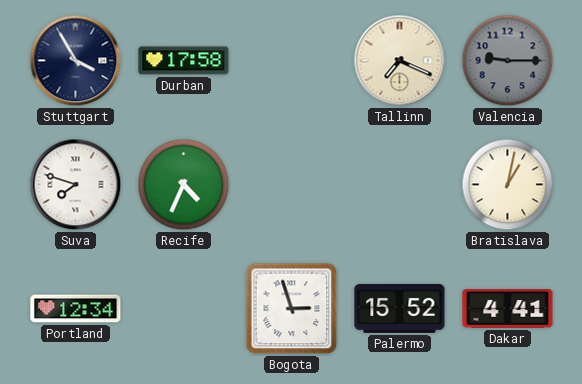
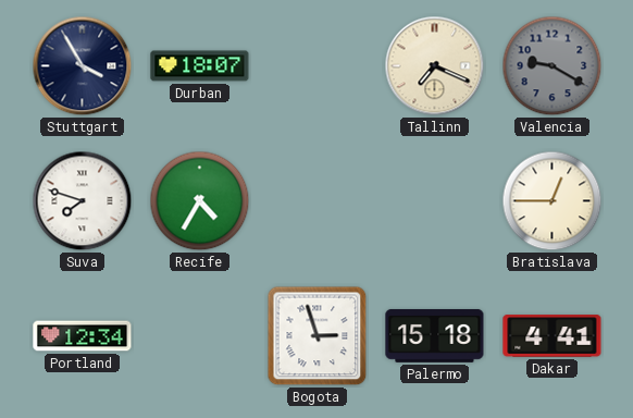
Durban: 17:58 -> 18:07
Valencia: 9:15 -> 9:20
Recife: 4:34 -> 4:35
Bratislava: 1:02 -> 12:45
Palermo: 15:52 -> 15:18
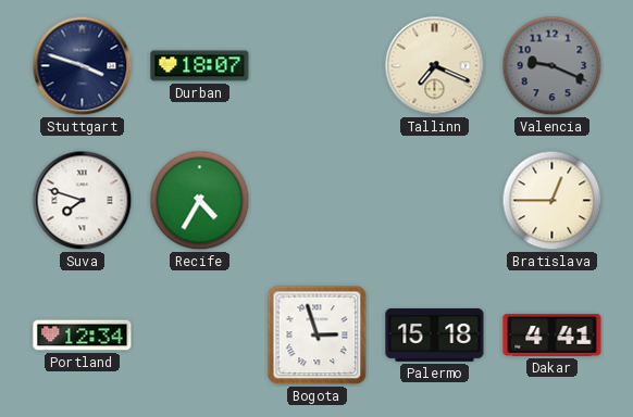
Stuttgart: 3:55 -> 3:48
Valencia: 9:20 -> 9:19
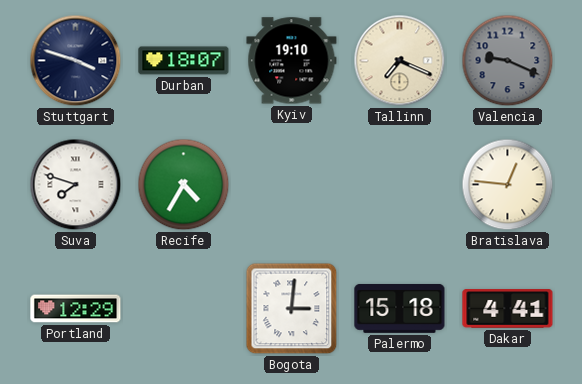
Kyiv: none -> 19:10
Bratislava: 12:45 -> 12:46
Portland: 12:34 -> 12:29
Bogota: 2:57 -> 3:01
